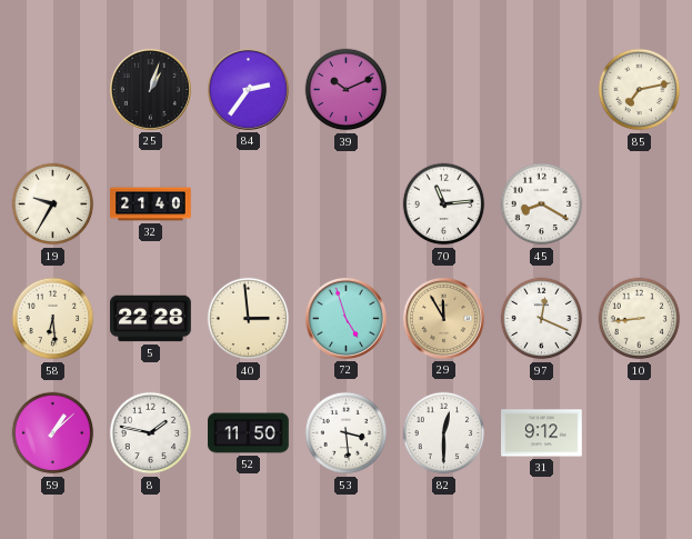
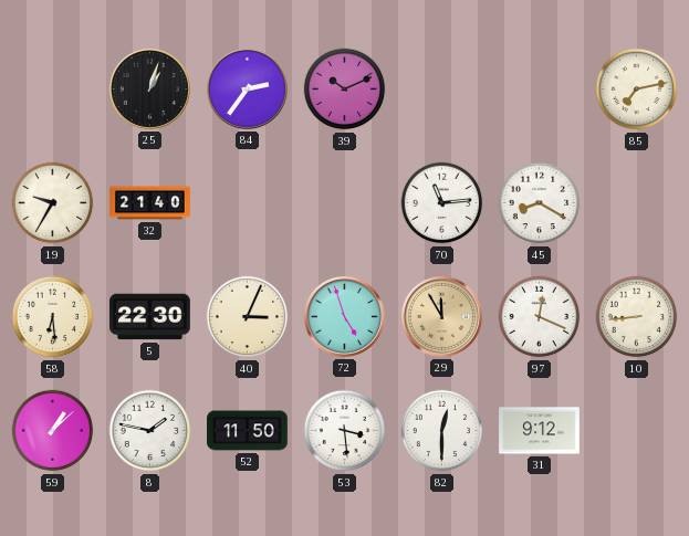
5: 22:28 -> 22:30
40: 2:59 -> 3:04
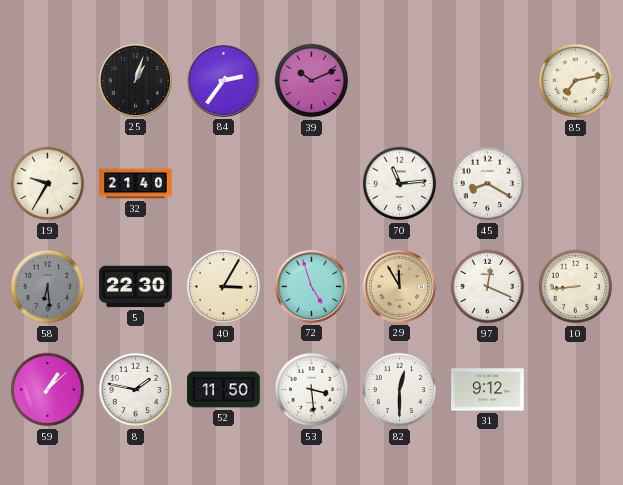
58 dial: cream -> grey
40: 3:04 -> 3:05
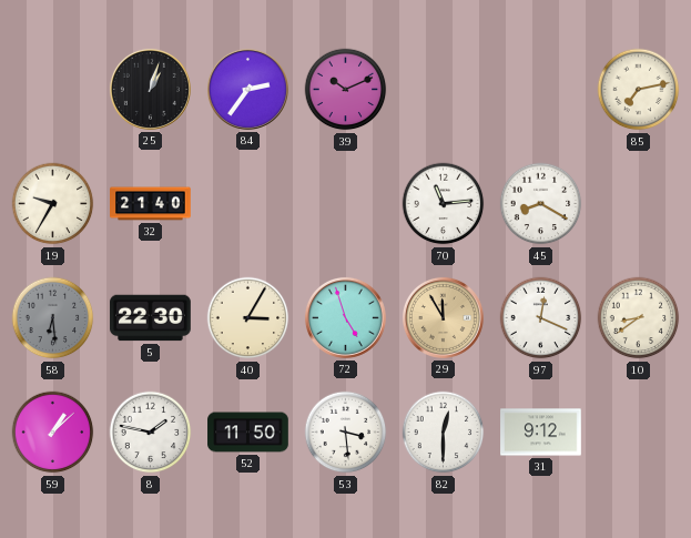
10: 8:44 -> 8:39
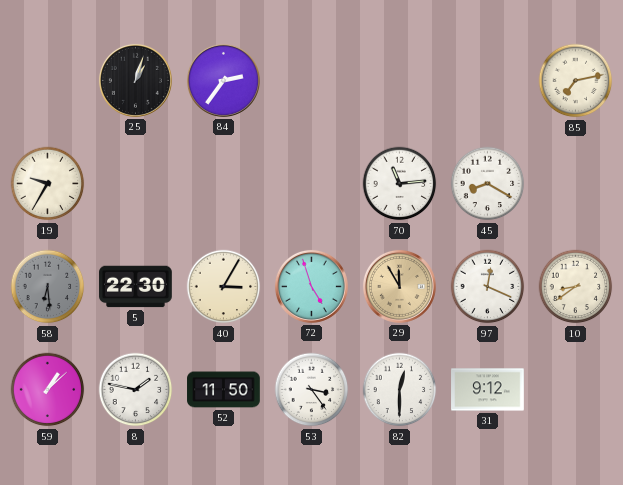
39: 10:11 -> none
32: 21:40 -> none
53: 3:29 -> 3:24
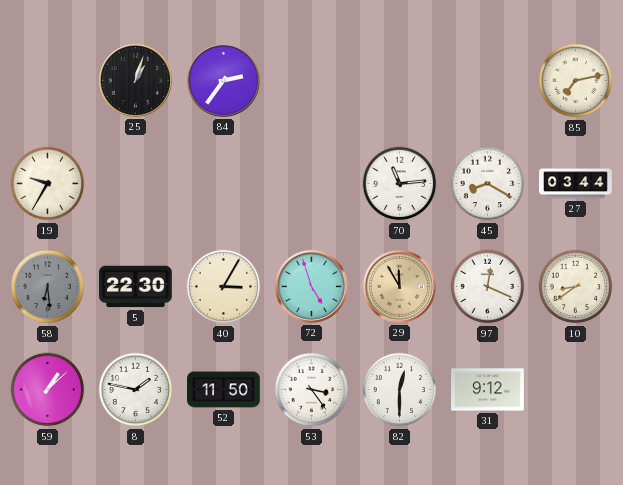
27: none -> 03:44
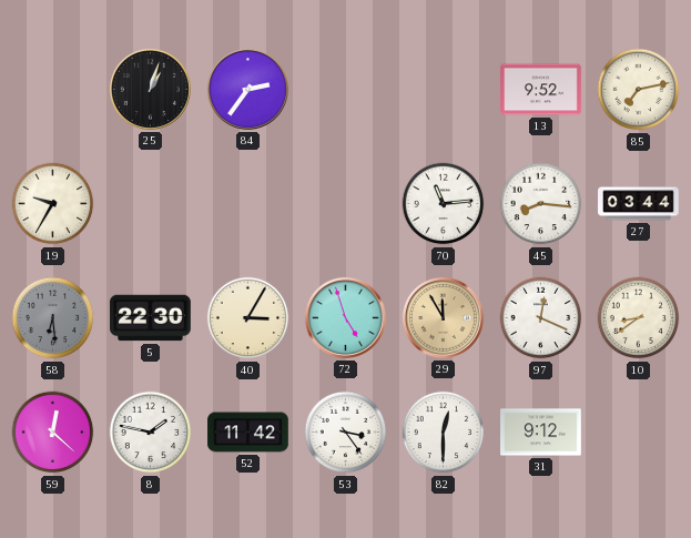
13: none -> 9:52
45: 8:20 -> 8:16
59: 1:08 -> 12:22
52: 11:50 -> 11:42
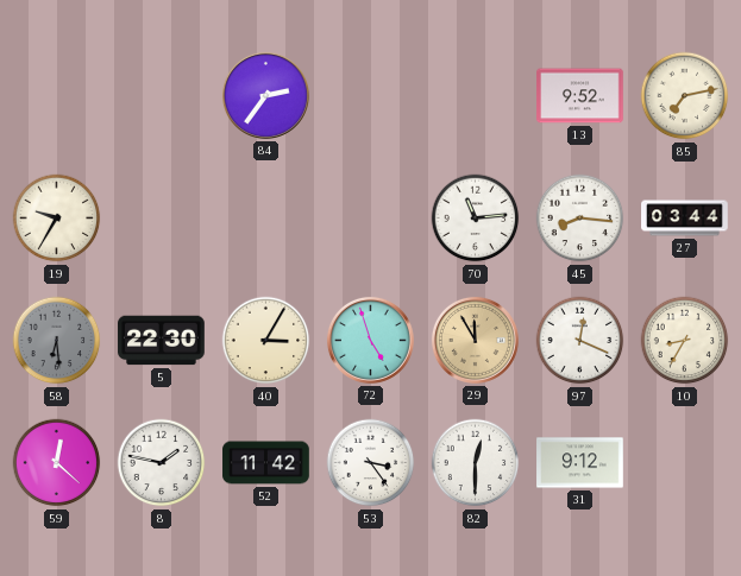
25: 1:03 -> none
10: 8:39 -> 8:35
